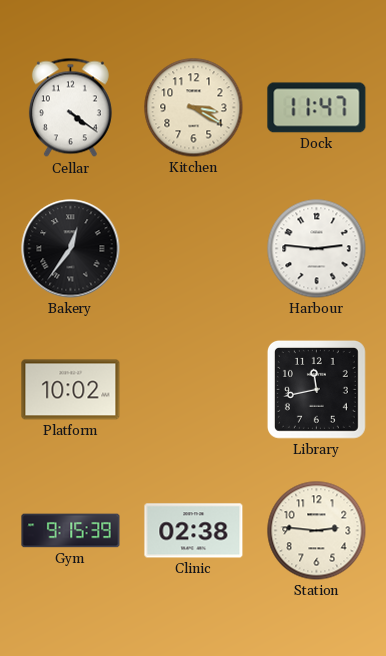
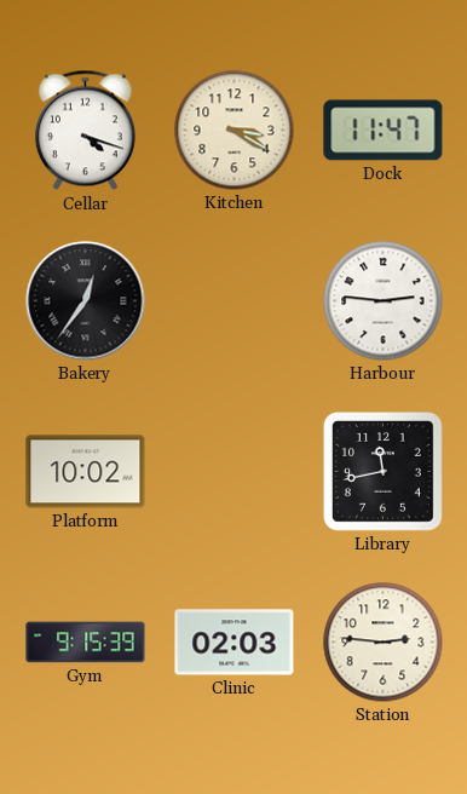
Cellar: 4:21 -> 4:18
Clinic: 02:38 -> 02:03
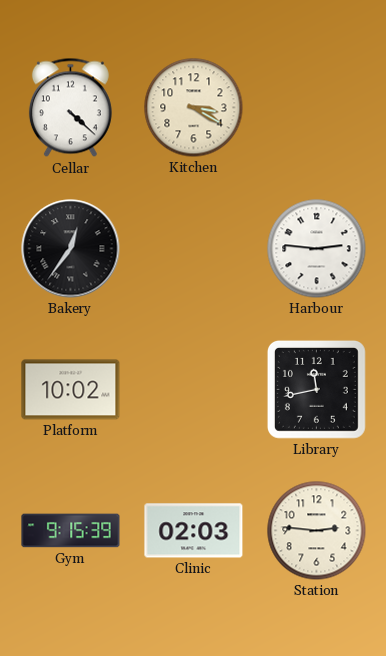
Cellar: 4:18 -> 4:22
Dock: 11:47 -> none
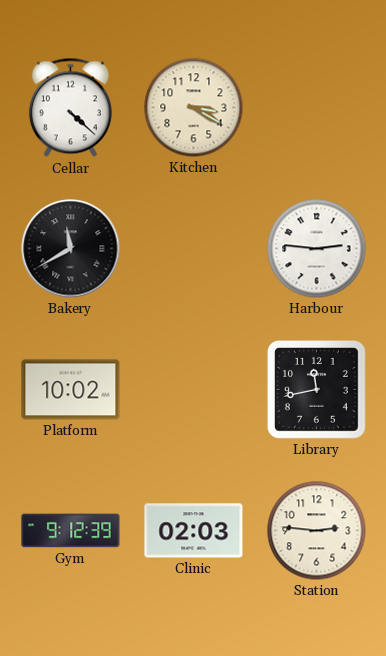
Bakery: 12:36 -> 11:40
Gym: 9:15 -> 9:12
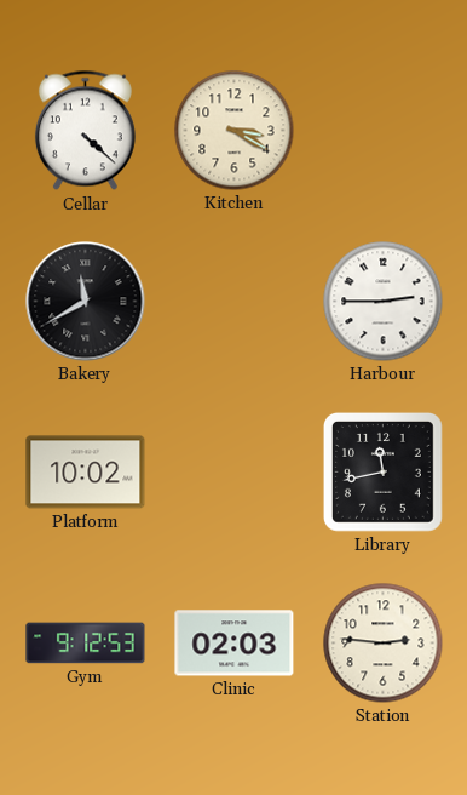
Harbour: 2:46 -> 2:45
Gym: 9:12:39 -> 9:12:53
